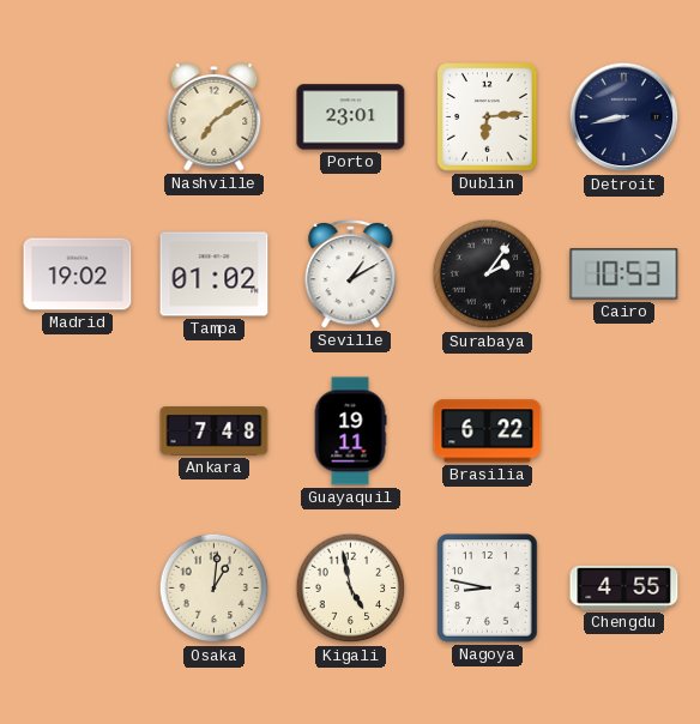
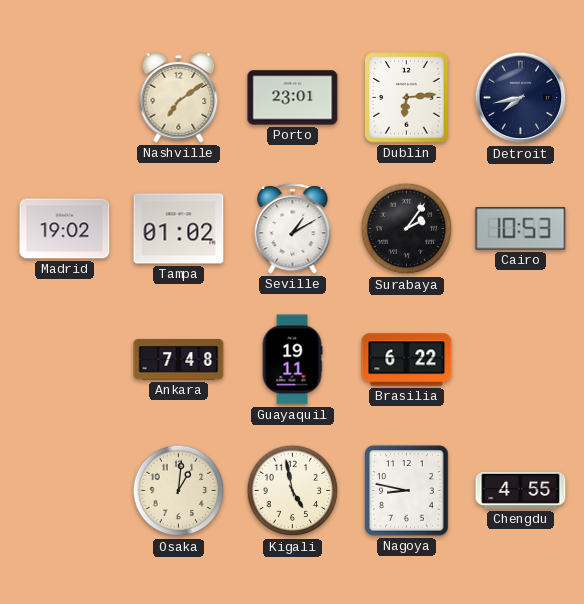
Detroit: 8:43 -> 7:43
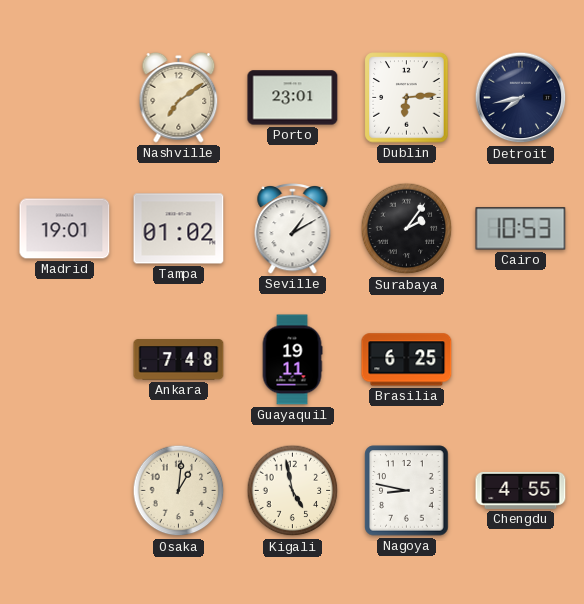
Madrid: 19:02 -> 19:01
Brasilia: 6:22 -> 6:25
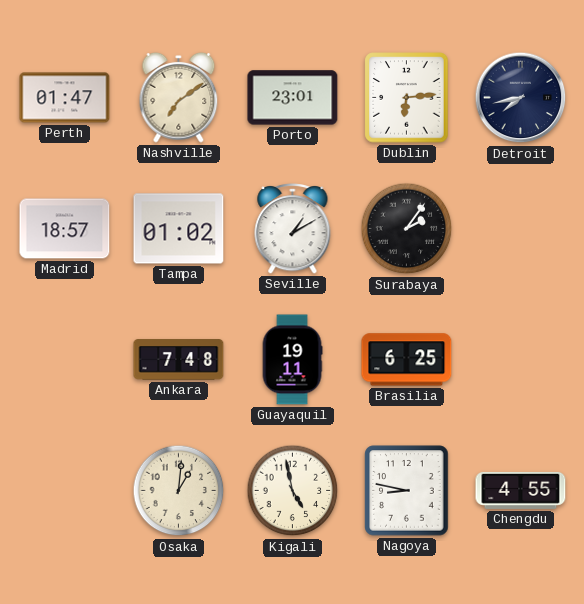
Perth: none -> 01:47
Madrid: 19:01 -> 18:57
Cairo: 10:53 -> none
